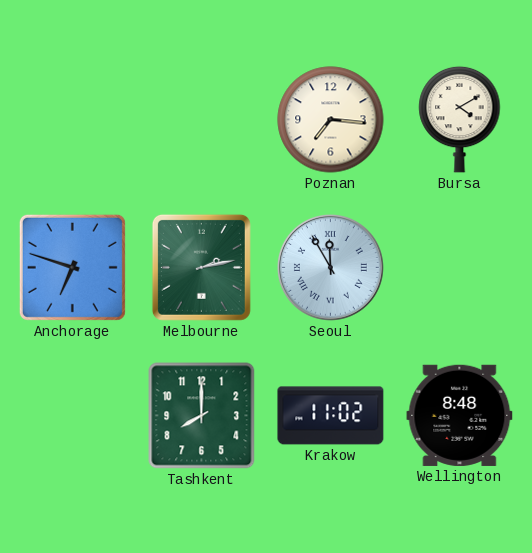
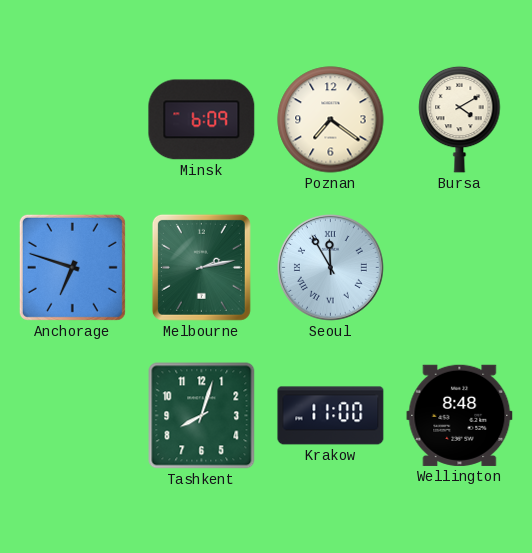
Minsk: none -> 6:09
Poznan: 7:16 -> 7:21
Tashkent: 8:00 -> 8:03
Krakow: 11:02 -> 11:00
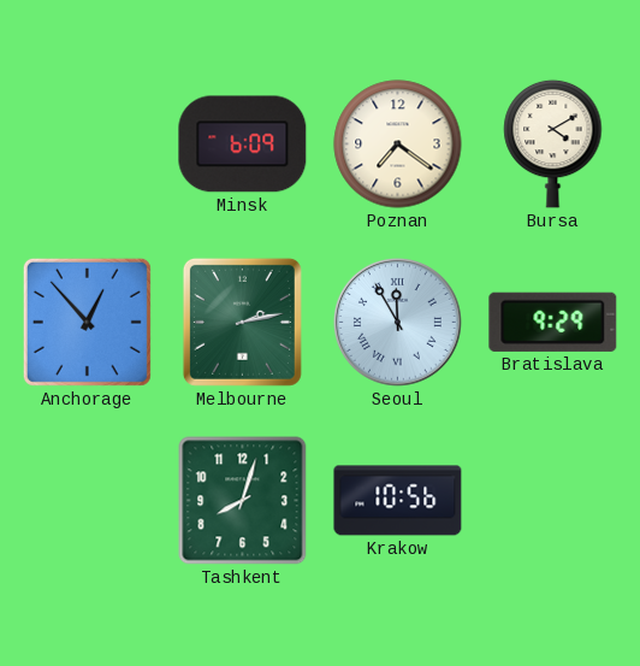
Anchorage: 6:48 -> 12:53
Bratislava: none -> 9:29
Krakow: 11:00 -> 10:56
Wellington: 8:48 -> none
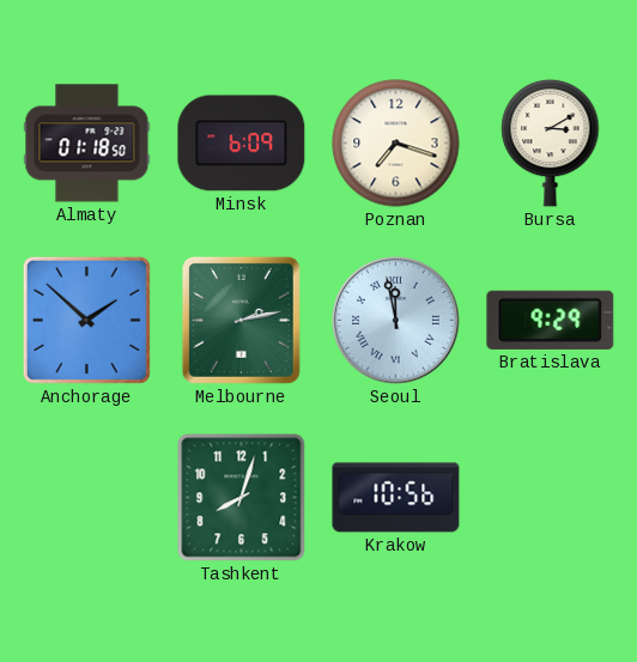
Almaty: none -> 01:18
Poznan: 7:21 -> 7:18
Bursa: 4:10 -> 3:10
Anchorage: 12:53 -> 1:52
Seoul: 11:55 -> 11:58
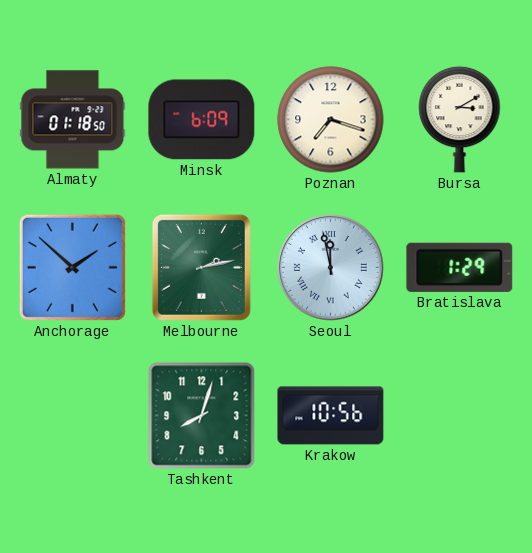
Bratislava: 9:29 -> 1:29
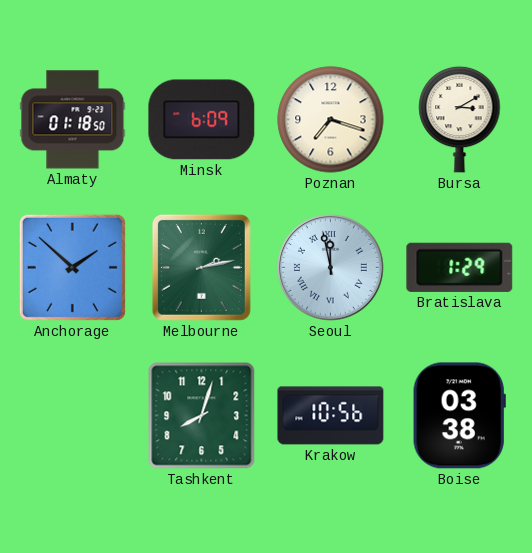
Boise: none -> 03:38
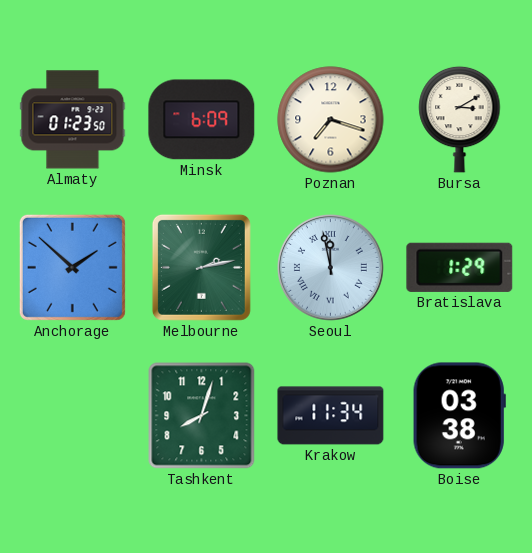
Almaty: 01:18 -> 01:23
Krakow: 10:56 -> 11:34
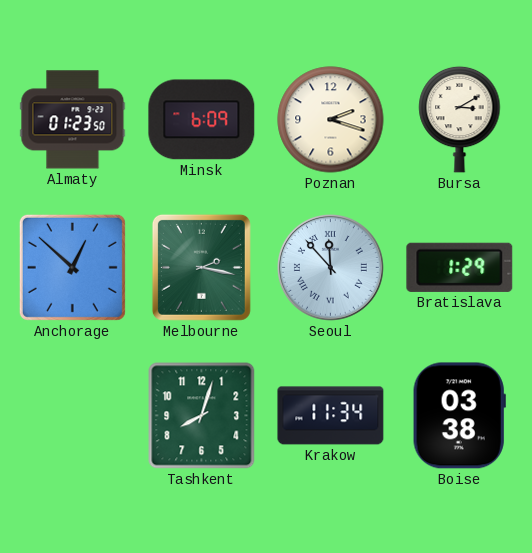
Poznan: 7:18 -> 2:18
Anchorage: 1:52 -> 12:52
Melbourne: 2:13 -> 2:17
Seoul: 11:58 -> 11:53
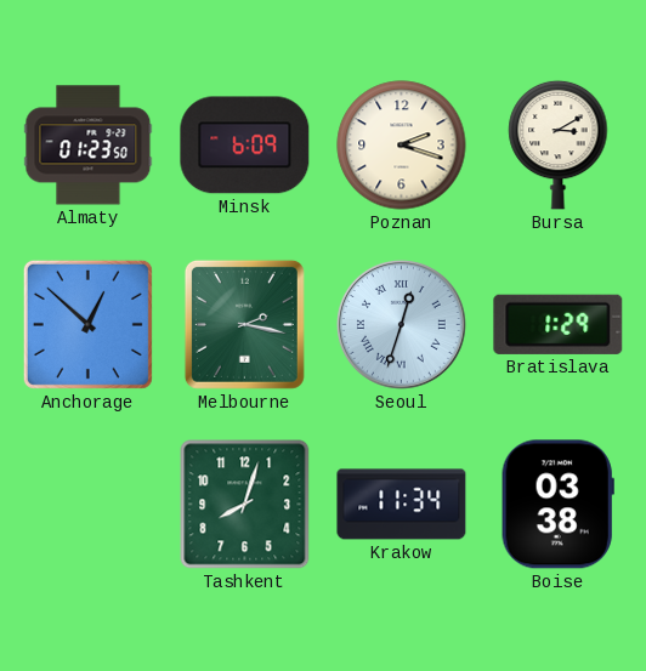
Seoul: 11:53 -> 12:33
